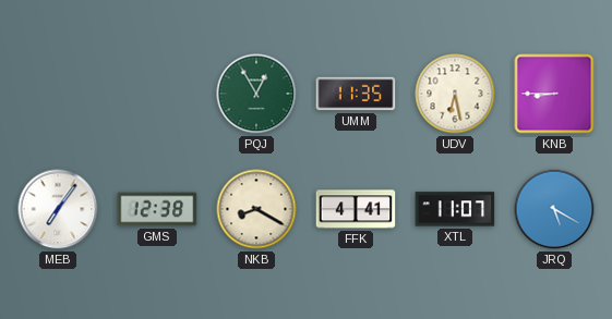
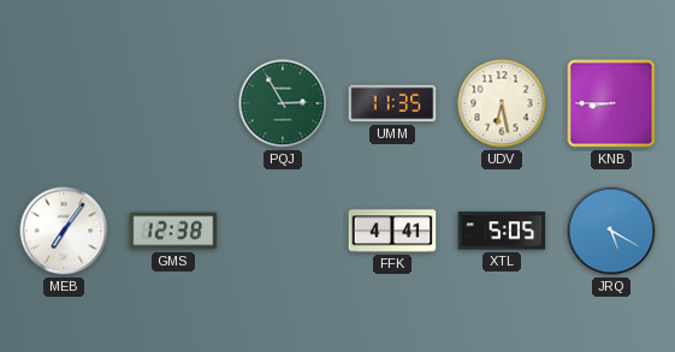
PQJ: 12:55 -> 2:55
NKB: 8:20 -> none
XTL: 11:07 -> 5:05
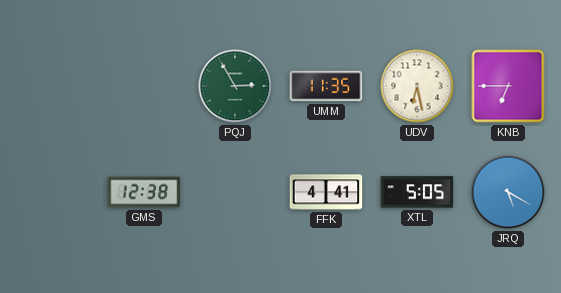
KNB: 8:45 -> 6:45
MEB: 7:06 -> none
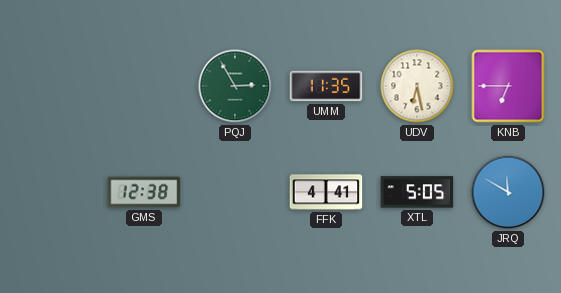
JRQ: 5:20 -> 11:50
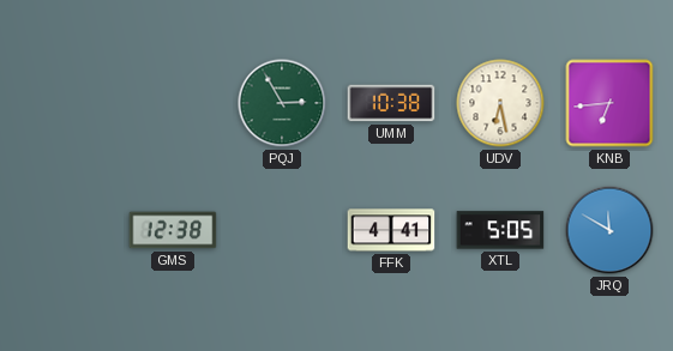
UMM: 11:35 -> 10:38
KNB: 6:45 -> 6:44
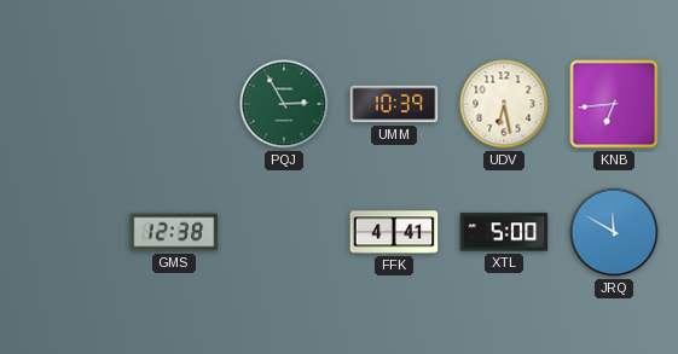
UMM: 10:38 -> 10:39
XTL: 5:05 -> 5:00
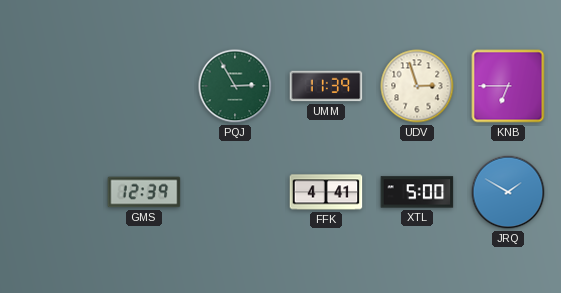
UMM: 10:39 -> 11:39
UDV: 6:28 -> 2:57
KNB: 6:44 -> 6:45
GMS: 12:38 -> 12:39
JRQ: 11:50 -> 1:50
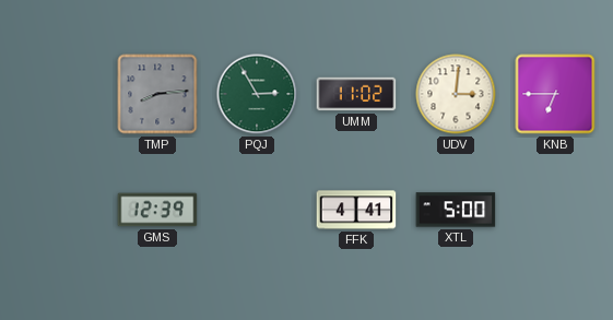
TMP: none -> 8:14
UMM: 11:39 -> 11:02
UDV: 2:57 -> 3:01
JRQ: 1:50 -> none
